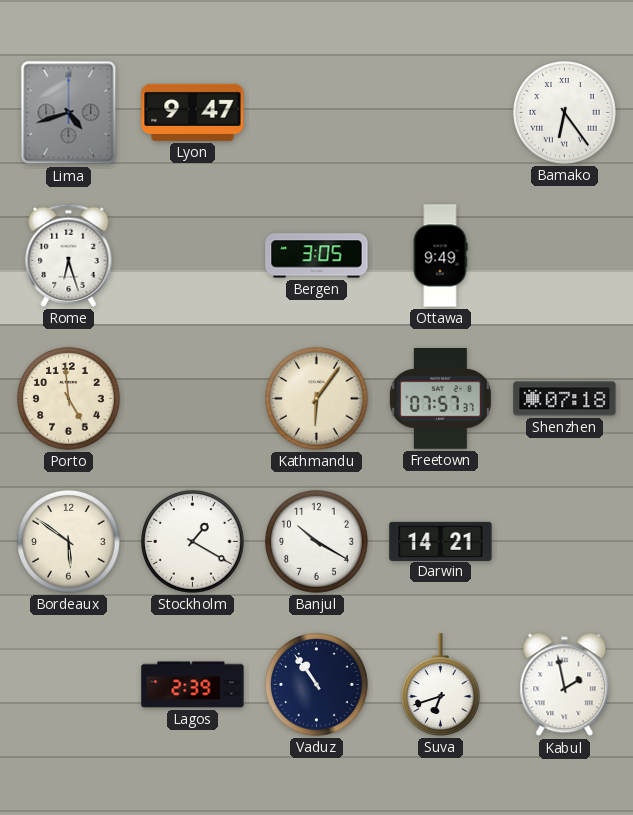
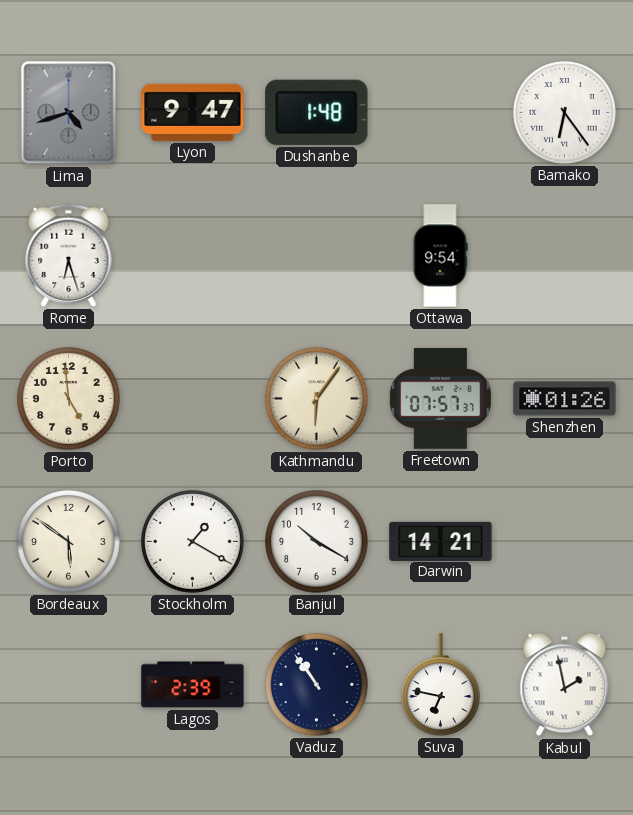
Dushanbe: none -> 1:48
Bergen: 3:05 -> none
Ottawa: 9:49 -> 9:54
Shenzhen: 07:18 -> 01:26
Suva: 6:42 -> 6:47
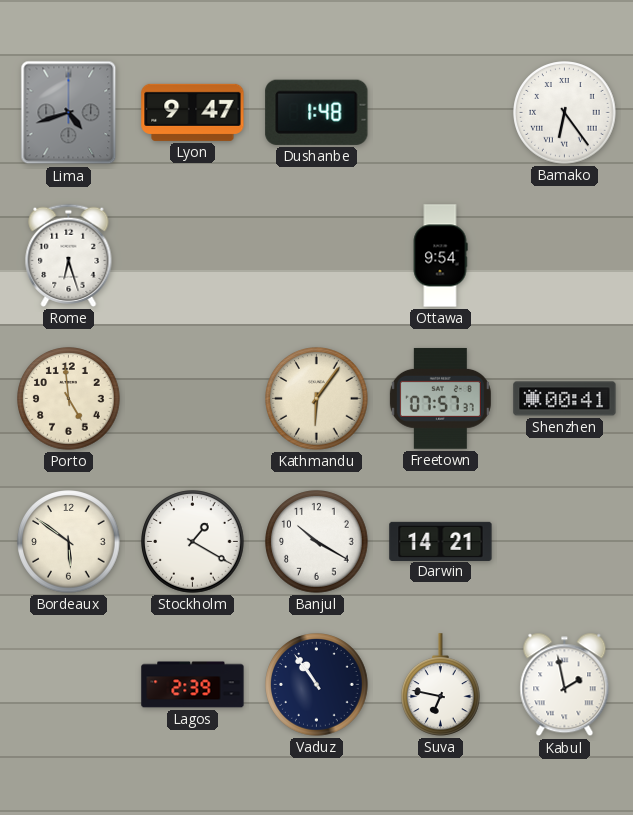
Shenzhen: 01:26 -> 00:41
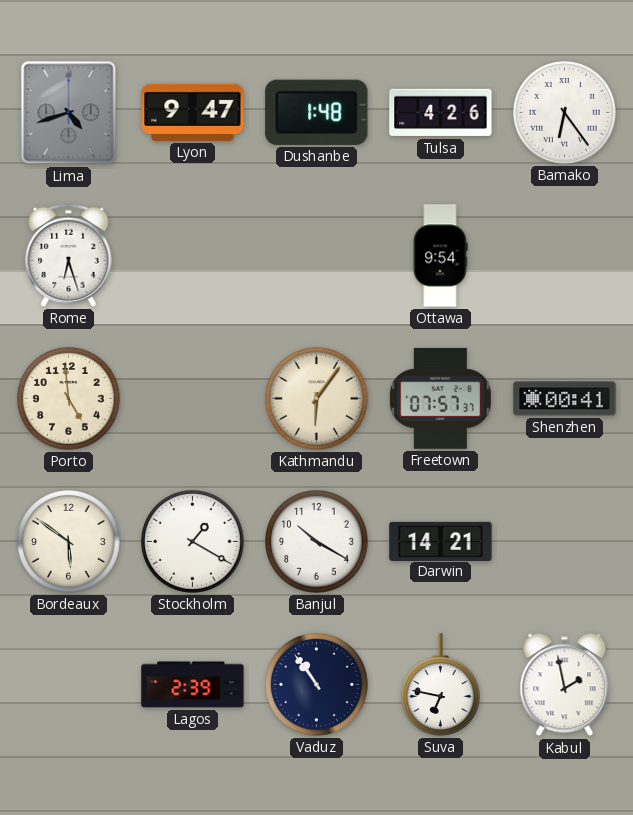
Tulsa: none -> 4:26
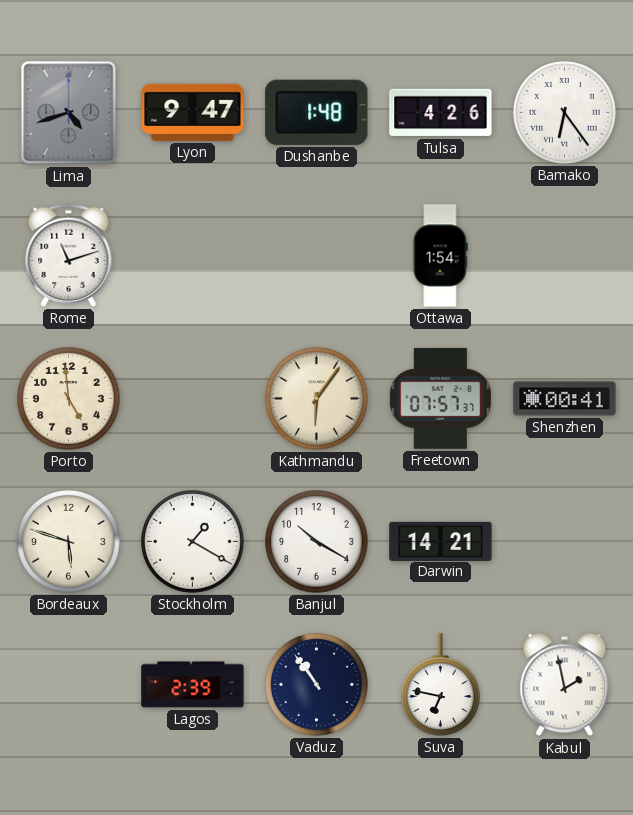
Rome: 6:27 -> 11:12
Ottawa: 9:54 -> 1:54
Bordeaux: 5:51 -> 5:48
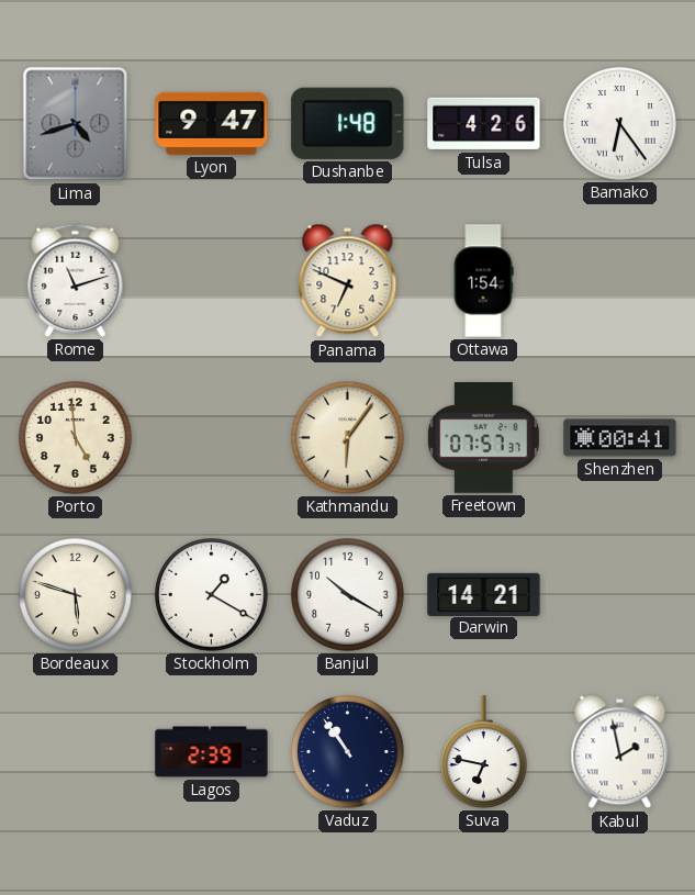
Panama: none -> 6:49
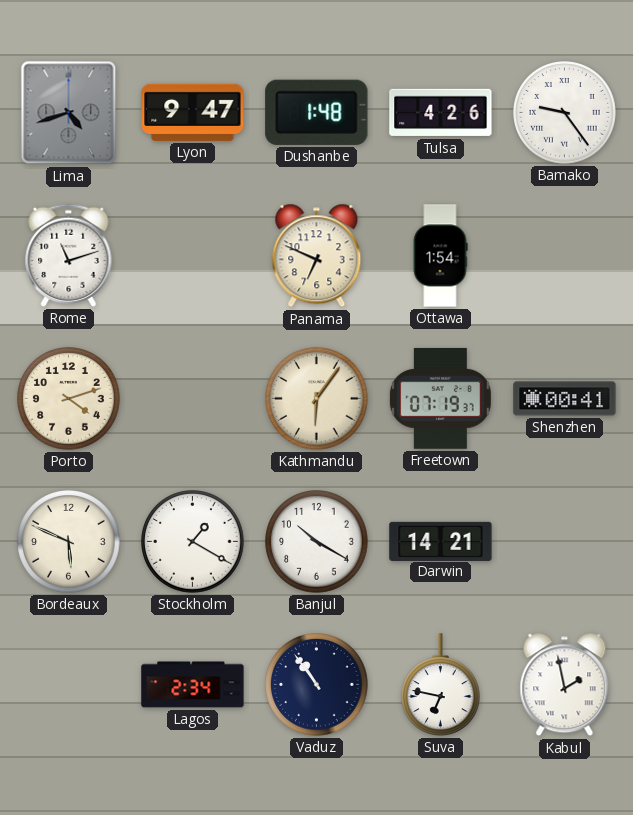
Bamako: 6:24 -> 9:24
Porto: 4:59 -> 4:12
Freetown: 07:57 -> 07:19
Bordeaux: 5:48 -> 5:49
Lagos: 2:39 -> 2:34
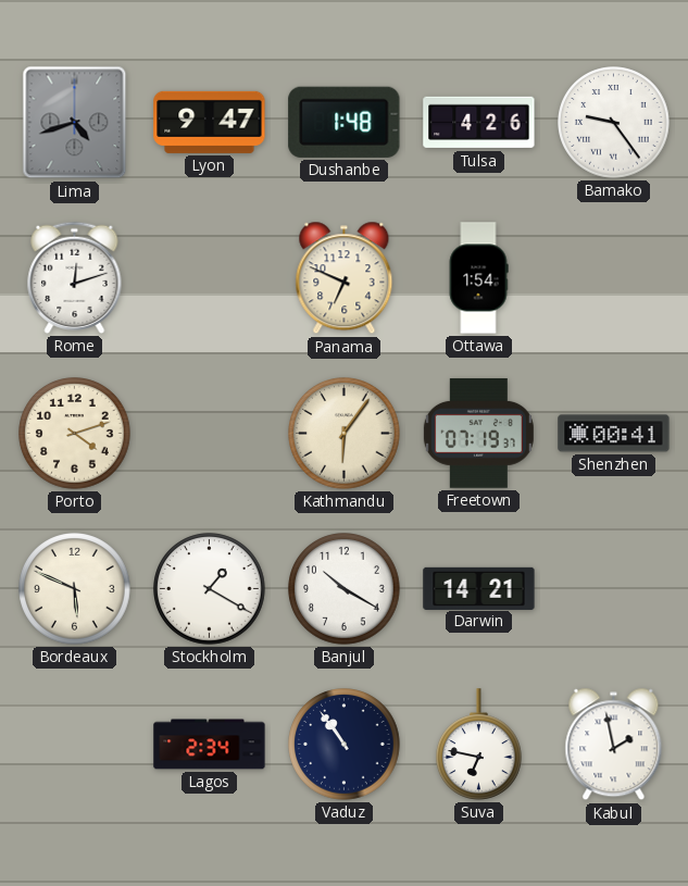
Rome: 11:12 -> 12:12
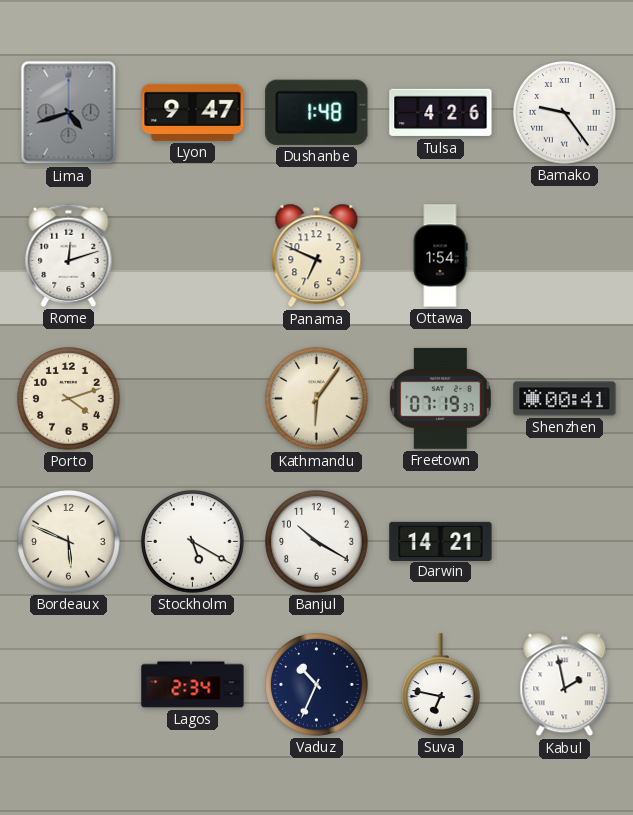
Stockholm: 1:20 -> 5:20
Vaduz: 10:54 -> 10:34
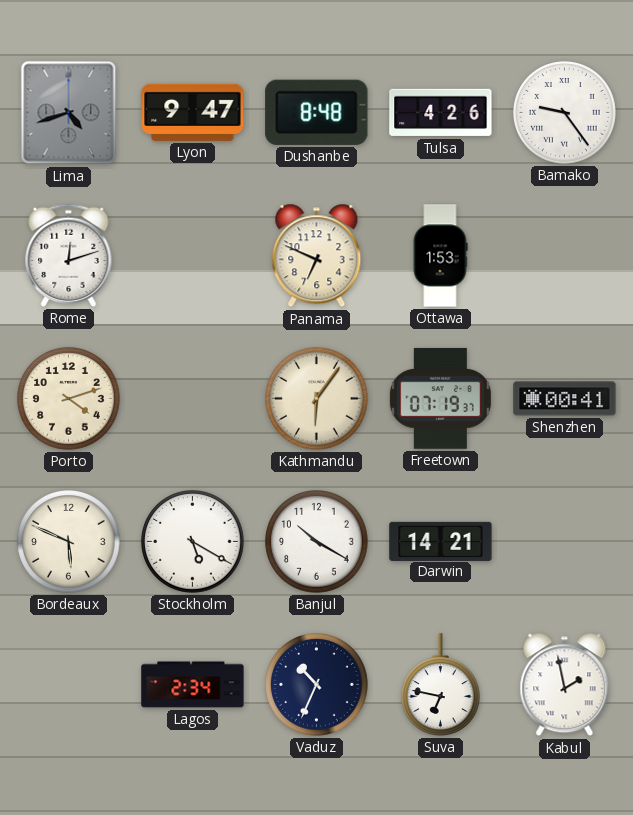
Dushanbe: 1:48 -> 8:48
Ottawa: 1:54 -> 1:53
